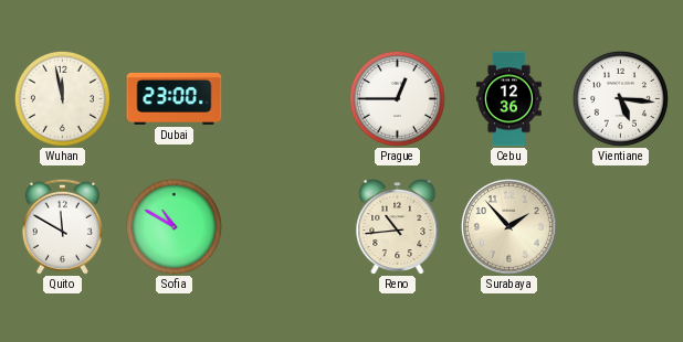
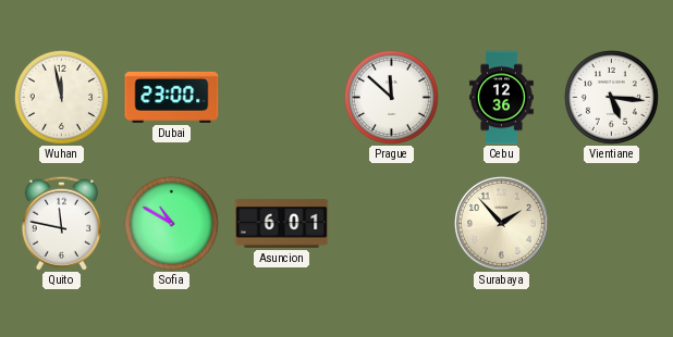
Prague: 12:45 -> 11:52
Quito: 11:50 -> 11:47
Asuncion: none -> 6:01
Reno: 10:44 -> none
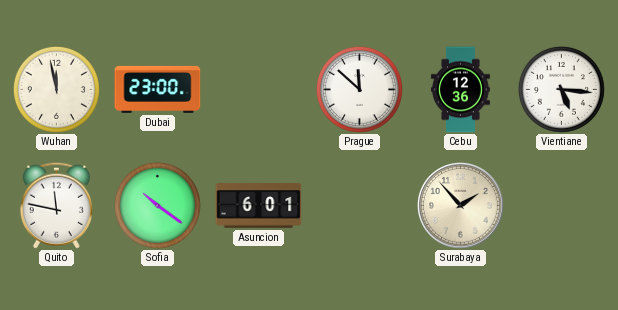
Sofia: 10:50 -> 10:21
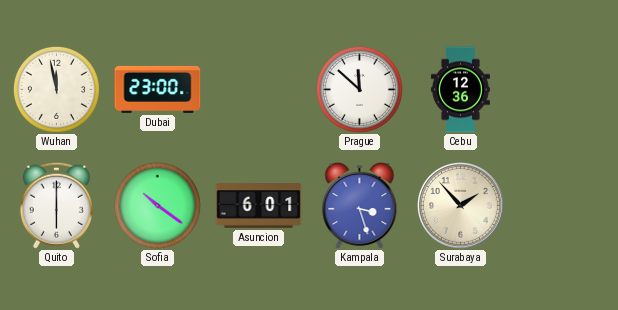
Vientiane: 5:16 -> none
Quito: 11:47 -> 6:00
Kampala: none -> 3:27
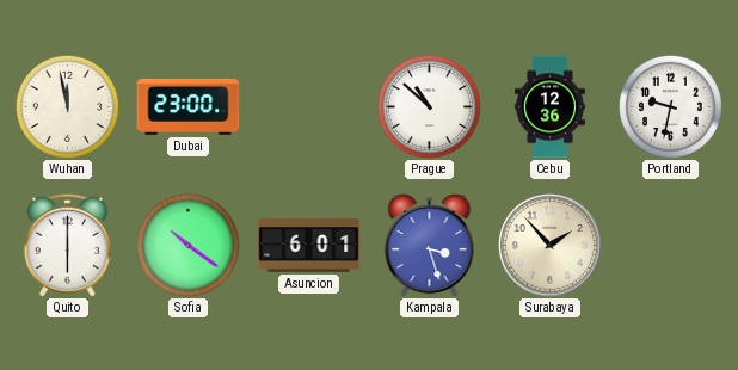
Prague: 11:52 -> 10:52
Portland: none -> 9:32
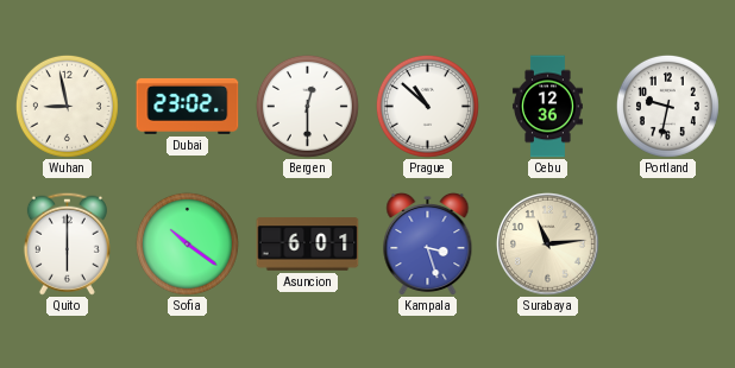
Wuhan: 11:58 -> 8:58
Dubai: 23:00 -> 23:02
Bergen: none -> 12:30
Surabaya: 1:53 -> 11:14
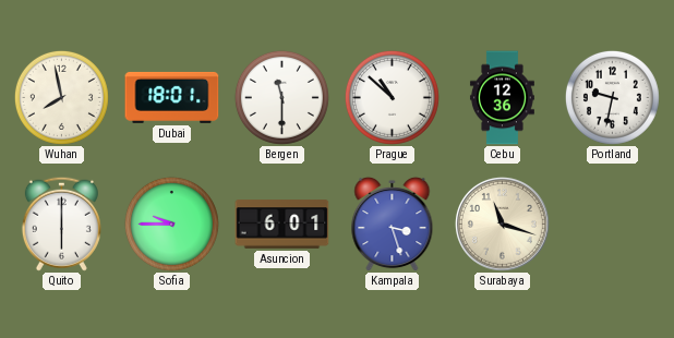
Wuhan: 8:58 -> 7:58
Dubai: 23:02 -> 18:01
Bergen: 12:30 -> 11:30
Sofia: 10:21 -> 9:45
Surabaya: 11:14 -> 11:18
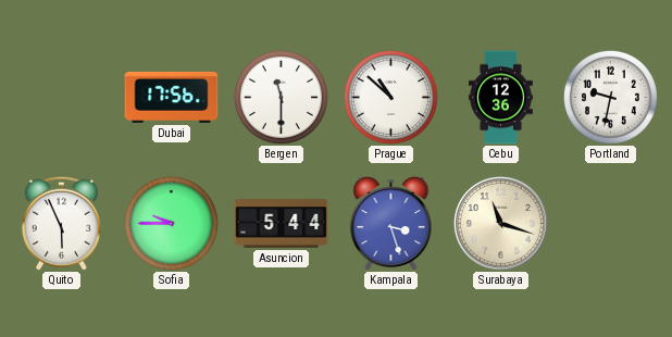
Wuhan: 7:58 -> none
Dubai: 18:01 -> 17:56
Quito: 6:00 -> 5:56
Asuncion: 6:01 -> 5:44
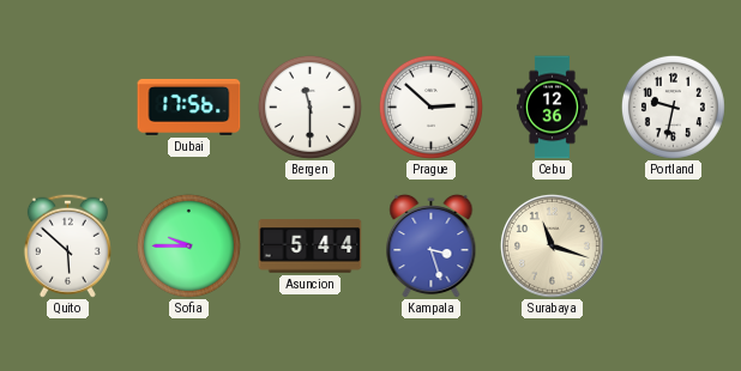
Prague: 10:52 -> 2:52
Quito: 5:56 -> 5:52
